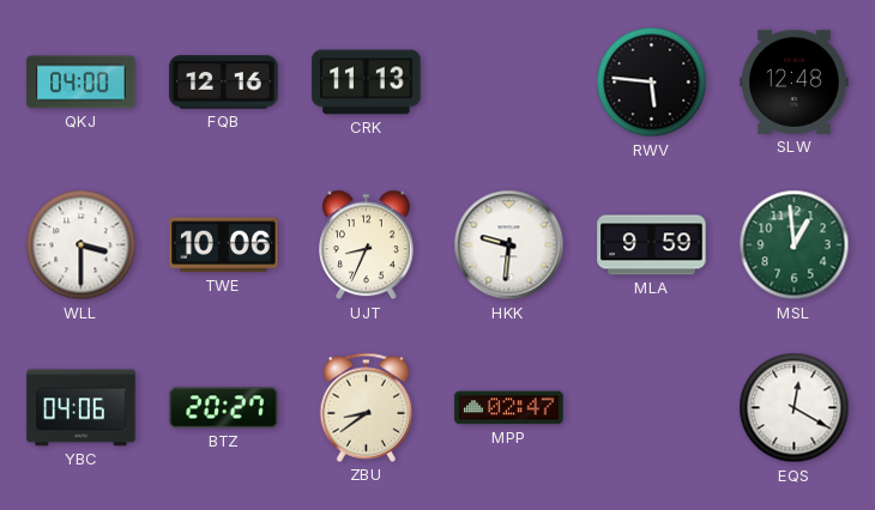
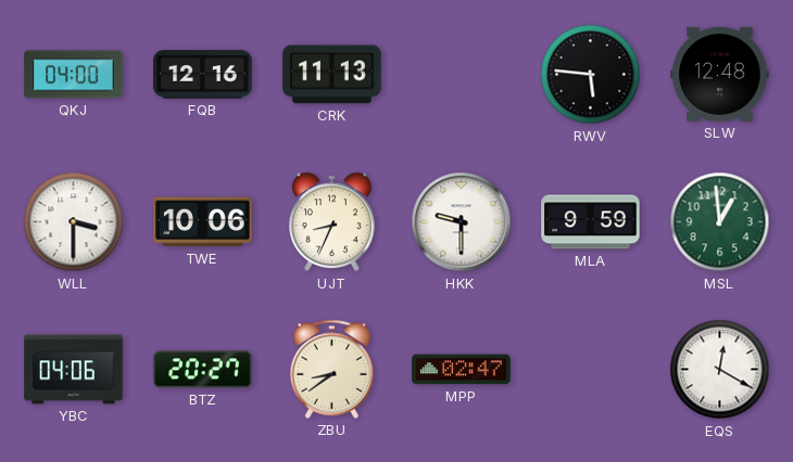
HKK: 9:31 -> 9:30
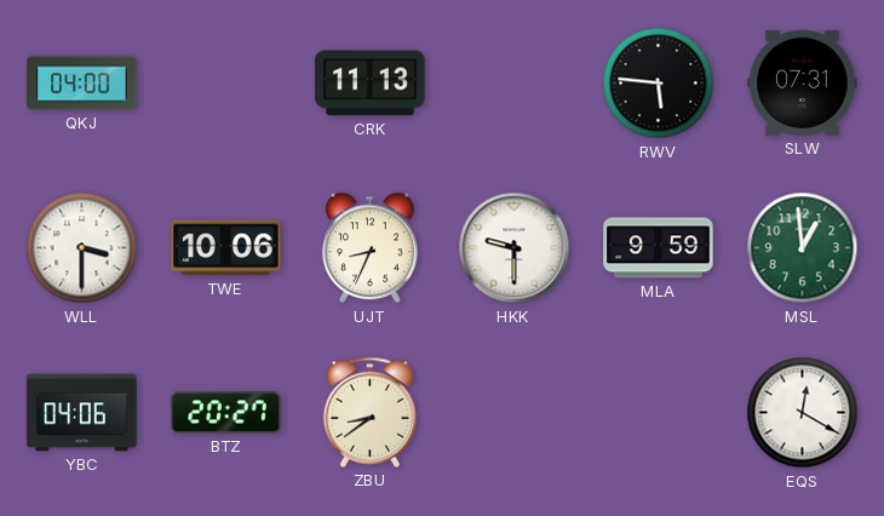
FQB: 12:16 -> none
SLW: 12:48 -> 07:31
MPP: 02:47 -> none
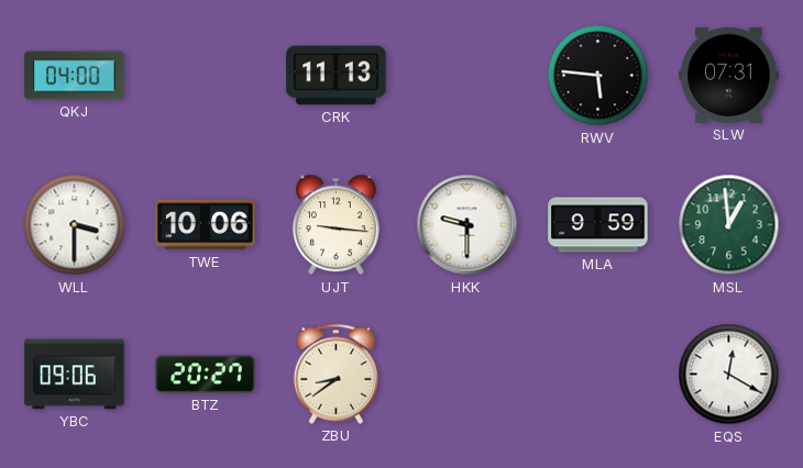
UJT: 8:34 -> 9:16
YBC: 04:06 -> 09:06
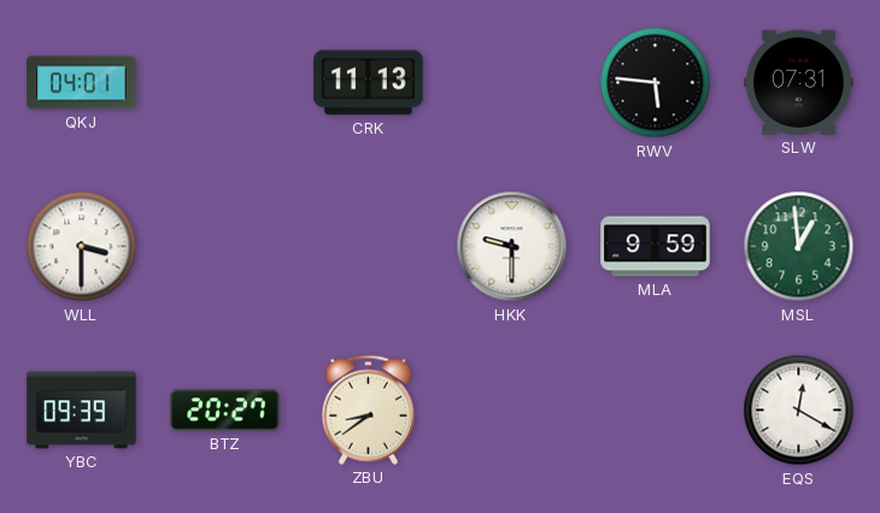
QKJ: 04:00 -> 04:01
TWE: 10:06 -> none
UJT: 9:16 -> none
YBC: 09:06 -> 09:39
